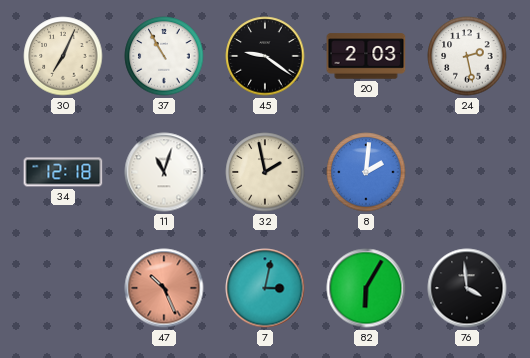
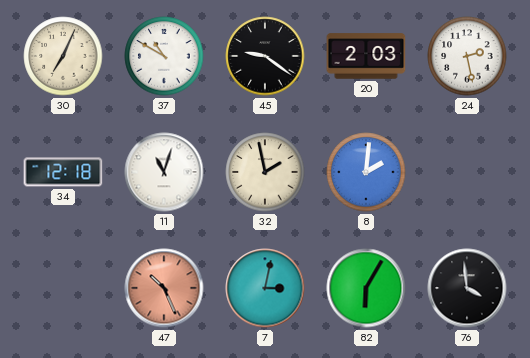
37: 10:55 -> 10:50
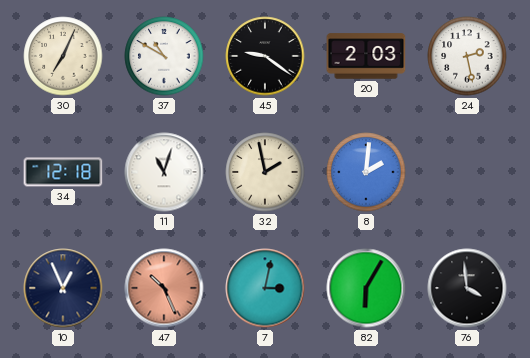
10: none -> 12:56
